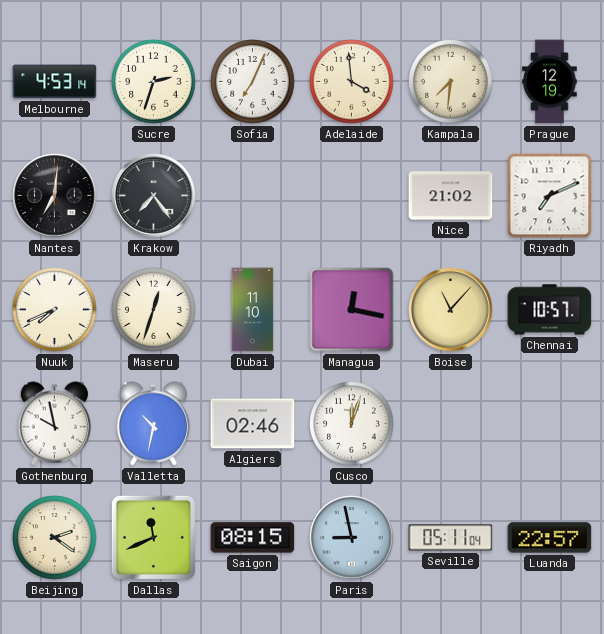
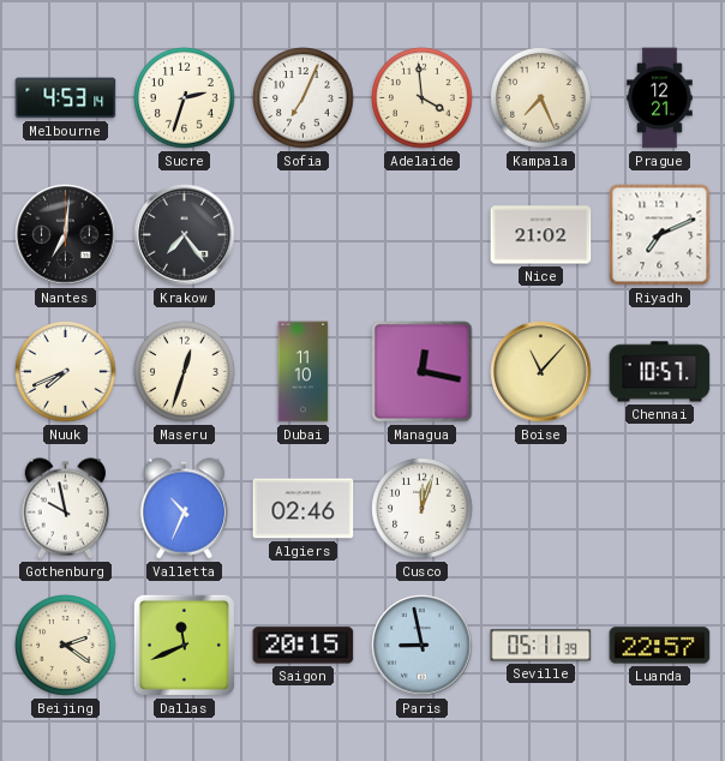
Kampala: 7:31 -> 7:26
Prague: 12:19 -> 12:21
Valletta: 10:32 -> 10:34
Saigon: 08:15 -> 20:15
Seville: 05:11:04 -> 05:11:39
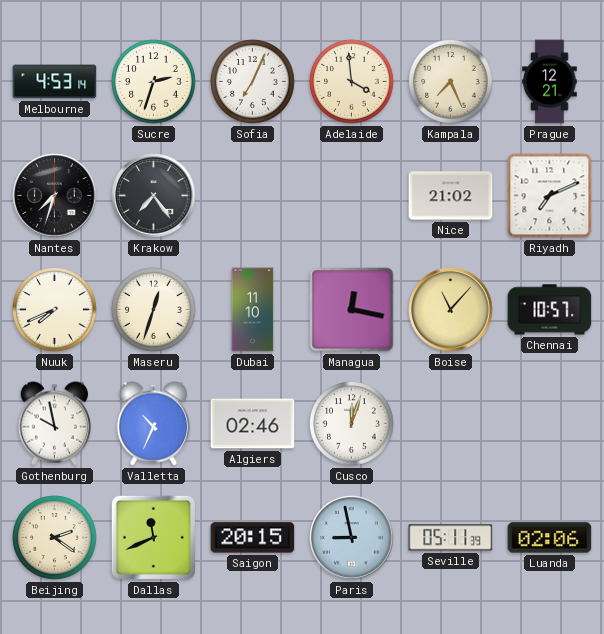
Nantes: 7:01 -> 7:33
Luanda: 22:57 -> 02:06
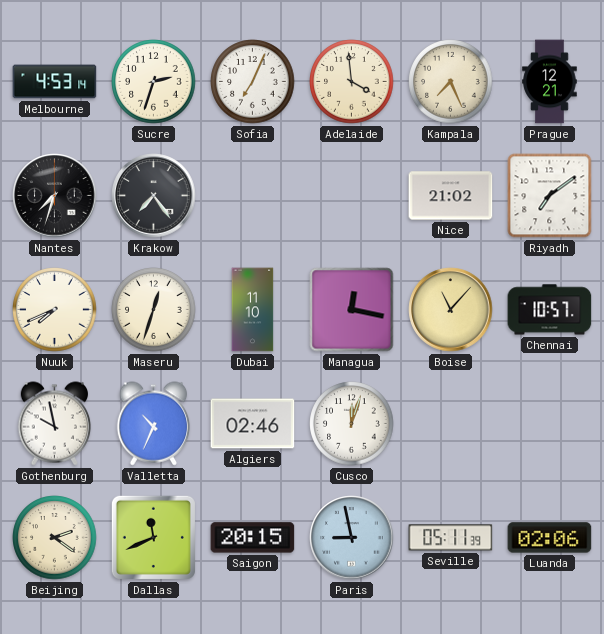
Riyadh: 7:11 -> 7:09
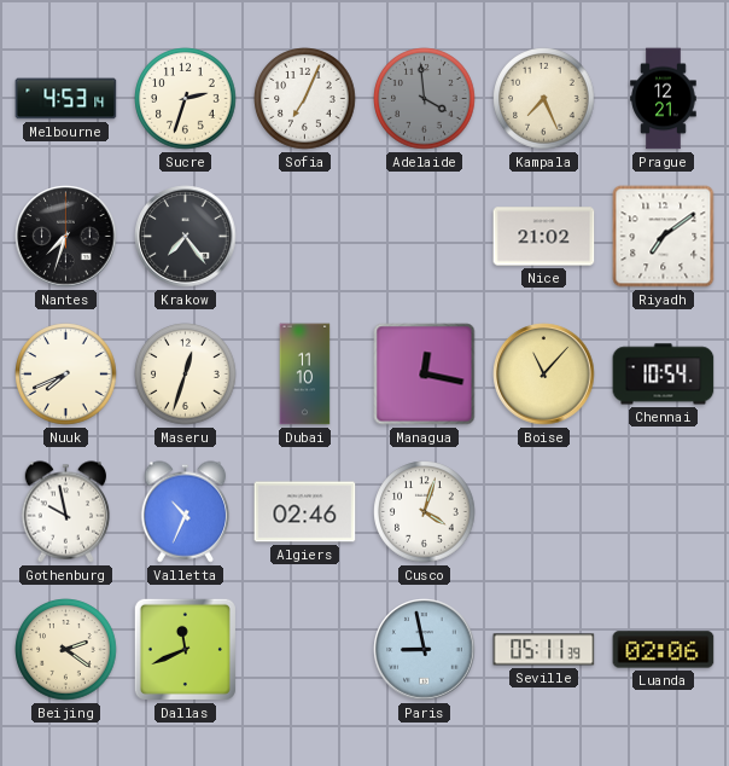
Adelaide dial: cream -> grey
Chennai: 10:57 -> 10:54
Cusco: 12:03 -> 4:03
Saigon: 20:15 -> none
